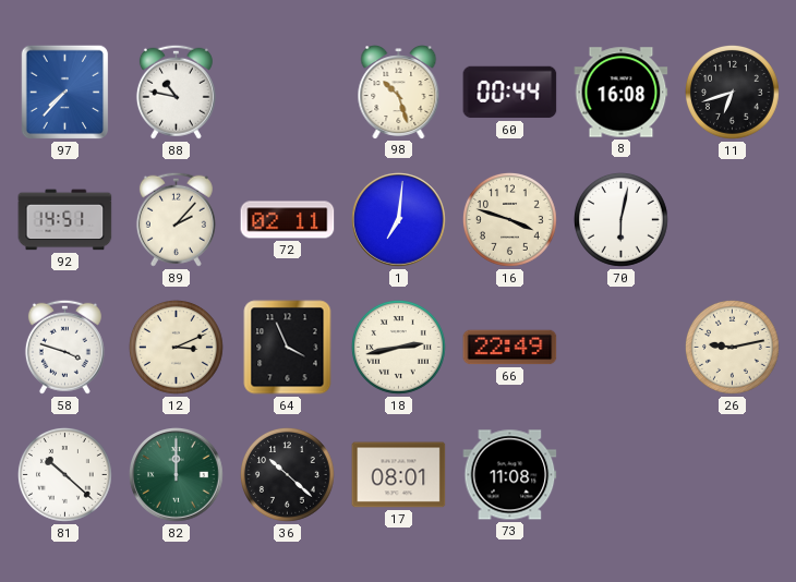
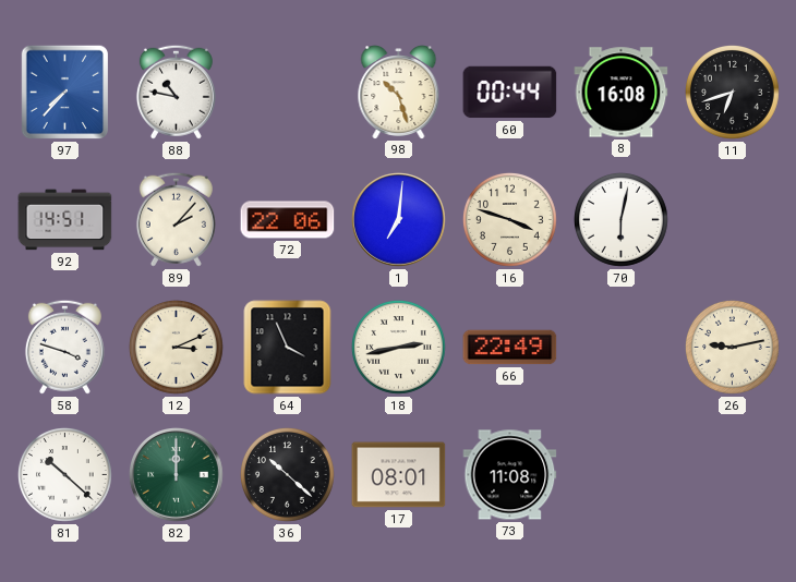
72: 02:11 -> 22:06
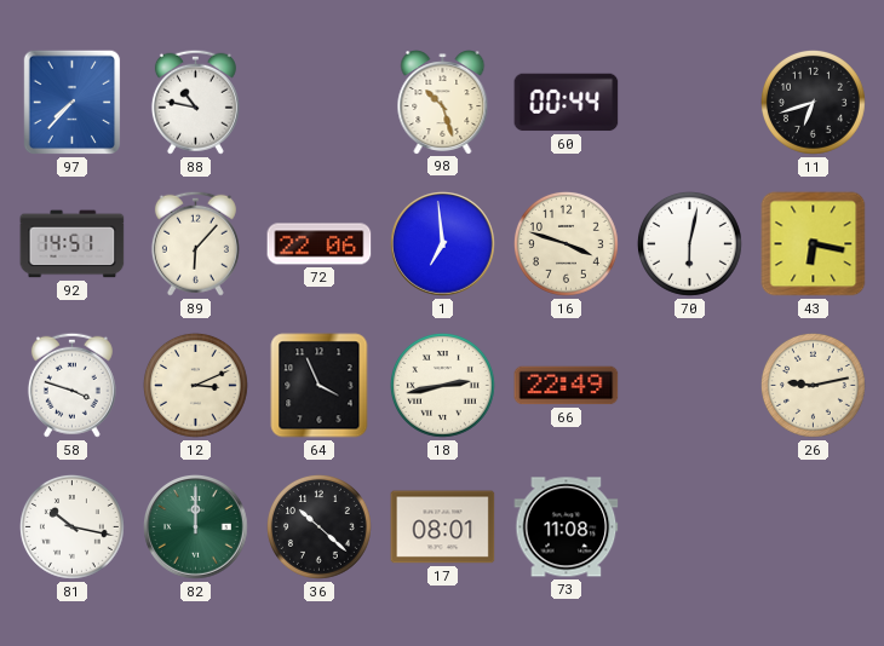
8: 16:08 -> none
89: 2:07 -> 6:07
1: 7:01 -> 6:59
43: none -> 6:17
81: 10:22 -> 10:17
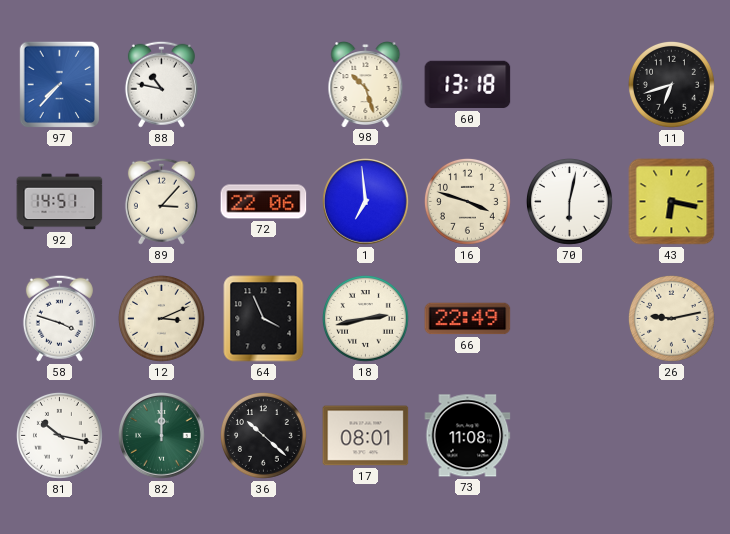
60: 00:44 -> 13:18
89: 6:07 -> 3:07
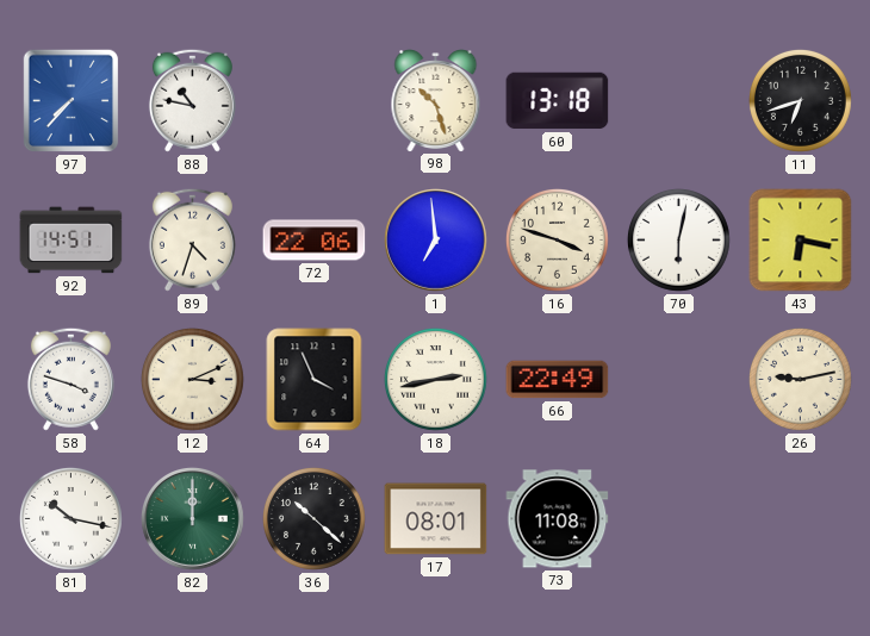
89: 3:07 -> 4:33
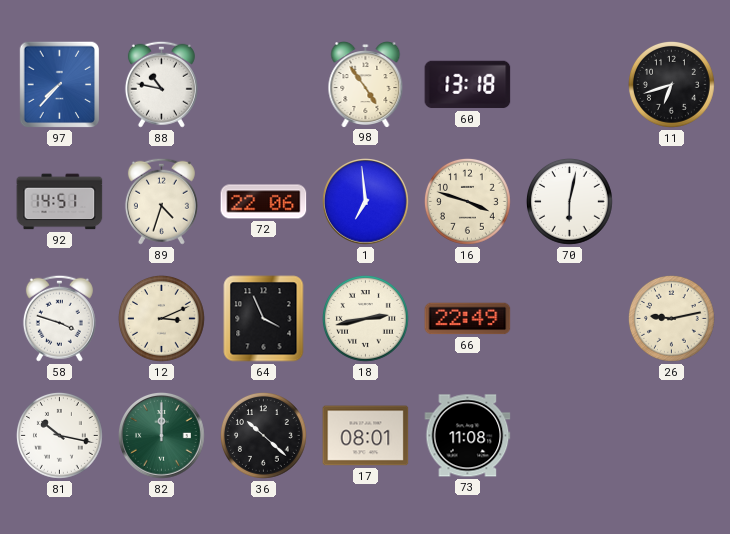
98: 10:27 -> 4:54
43: 6:17 -> none
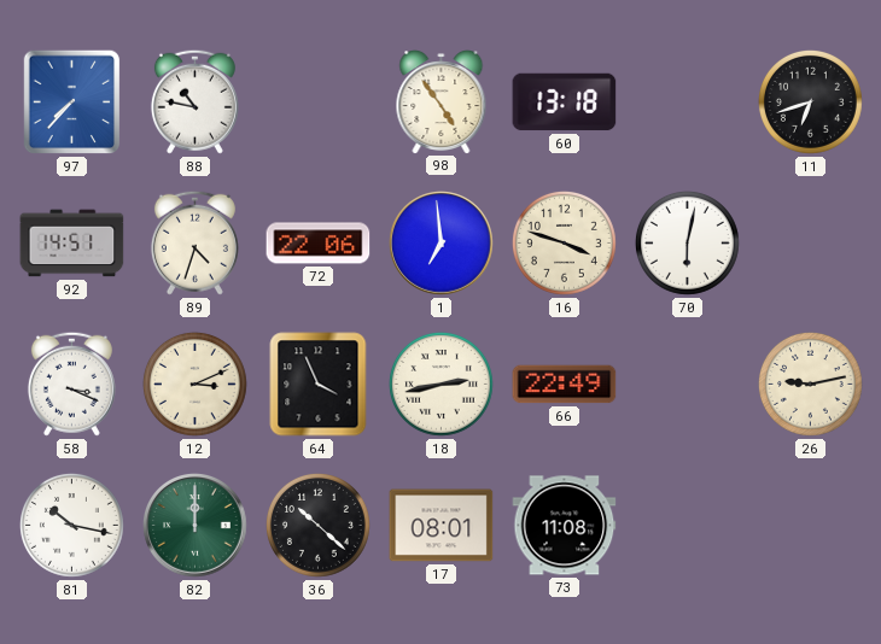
58: 3:48 -> 3:19
